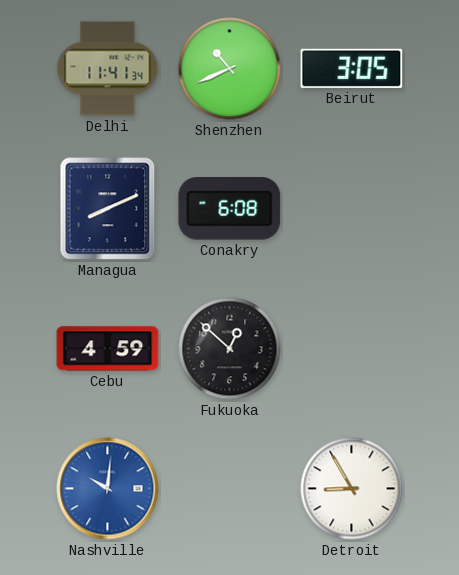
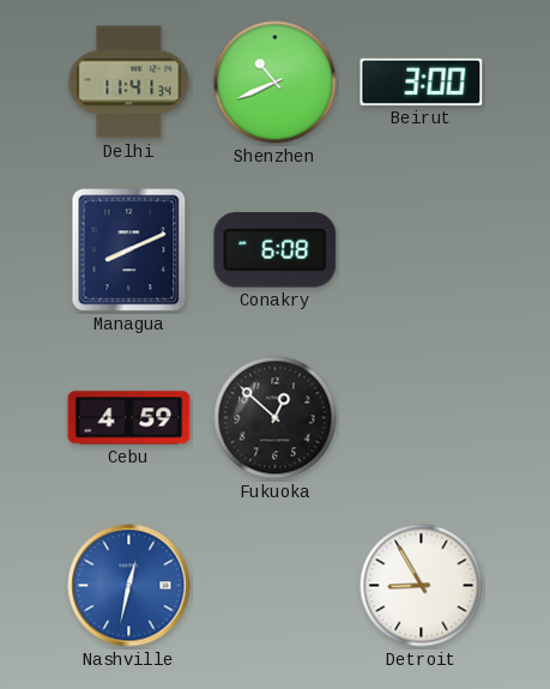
Beirut: 3:05 -> 3:00
Nashville: 10:01 -> 12:32
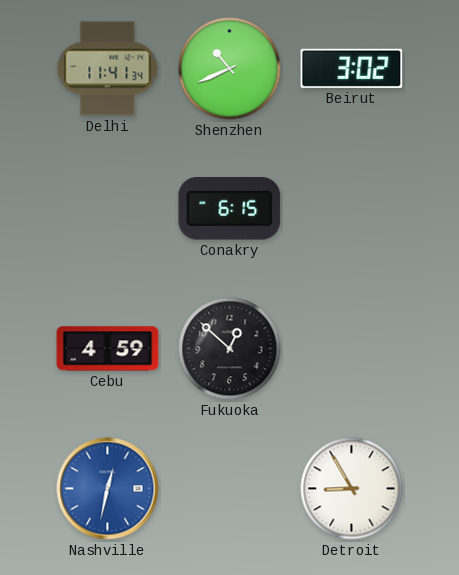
Beirut: 3:00 -> 3:02
Managua: 8:11 -> none
Conakry: 6:08 -> 6:15
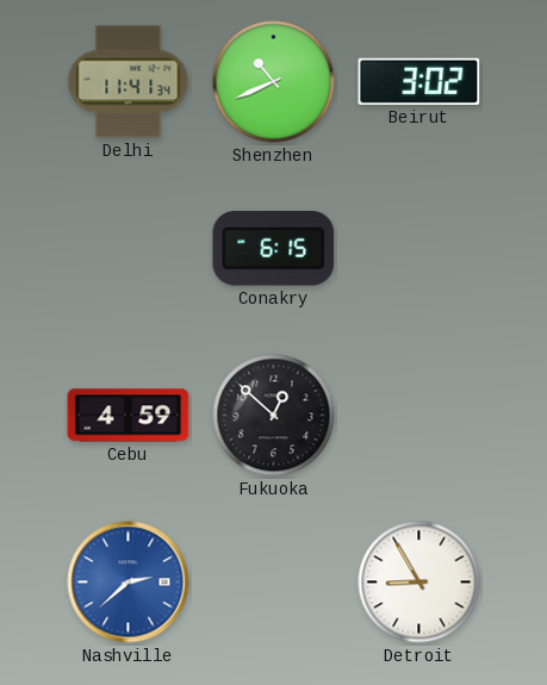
Nashville: 12:32 -> 2:38
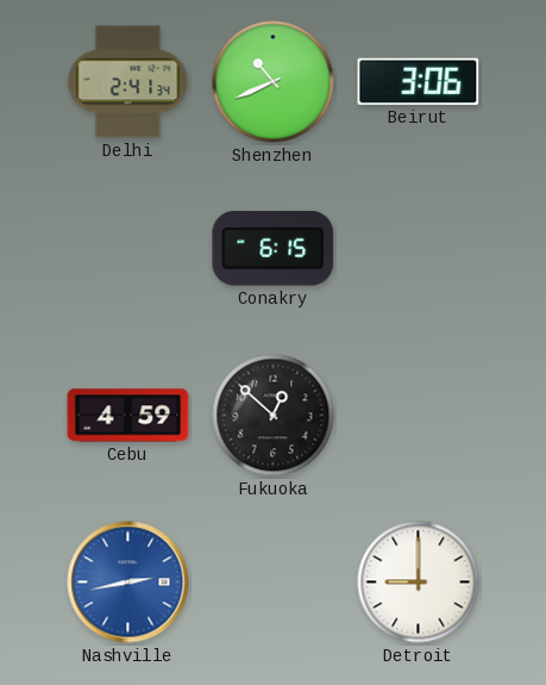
Delhi: 11:41 -> 2:41
Beirut: 3:02 -> 3:06
Nashville: 2:38 -> 2:43
Detroit: 8:55 -> 9:00
